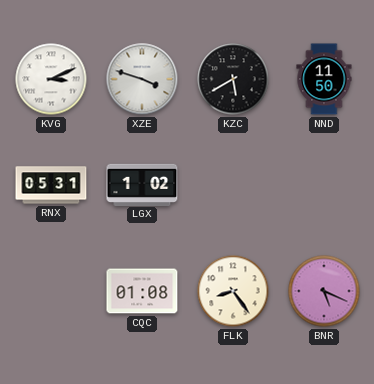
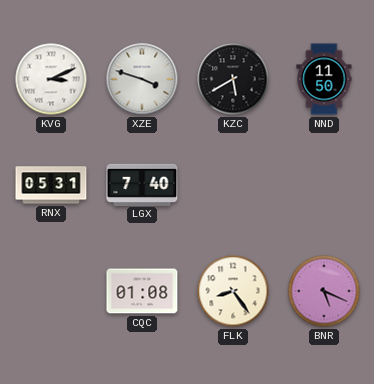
LGX: 1:02 -> 7:40
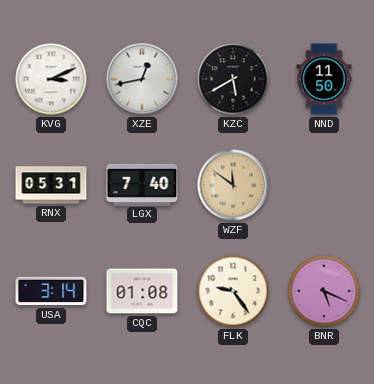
XZE: 3:48 -> 12:43
WZF: none -> 11:51
USA: none -> 3:14
FLK: 8:24 -> 9:24
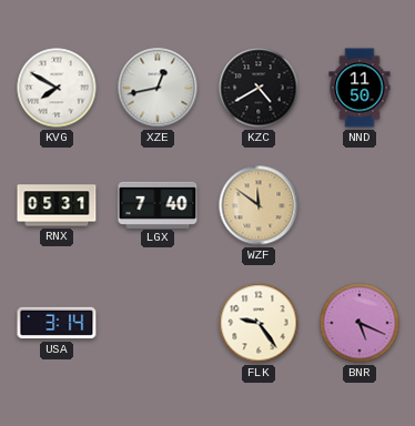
KVG: 3:11 -> 7:50
KZC: 5:40 -> 4:40
CQC: 01:08 -> none
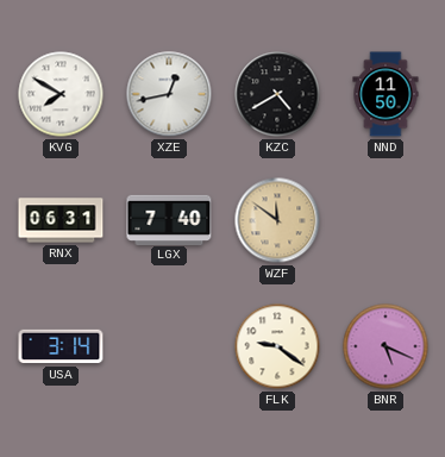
RNX: 05:31 -> 06:31
FLK: 9:24 -> 9:21
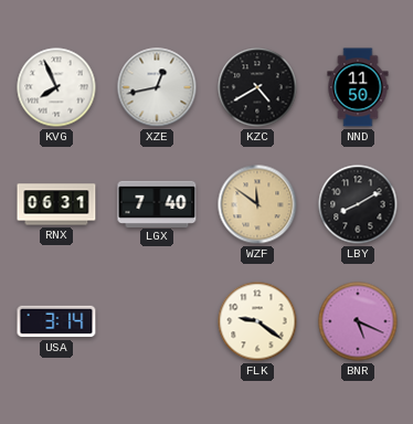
KVG: 7:50 -> 7:56
LBY: none -> 8:10
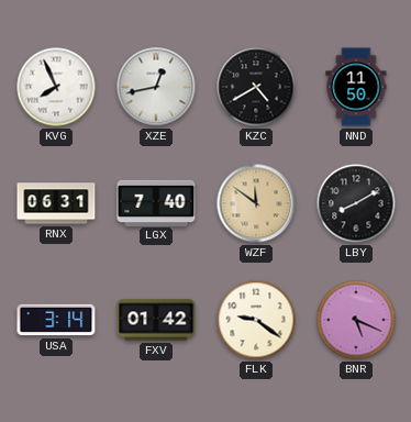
FXV: none -> 01:42
